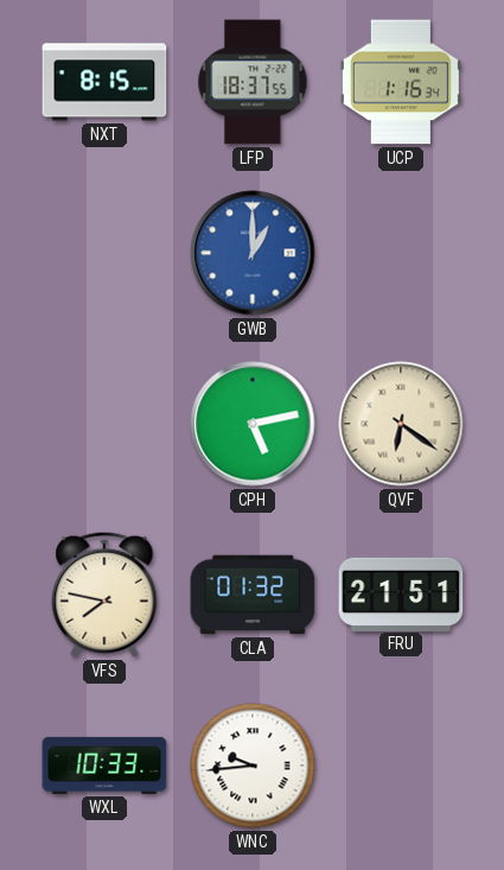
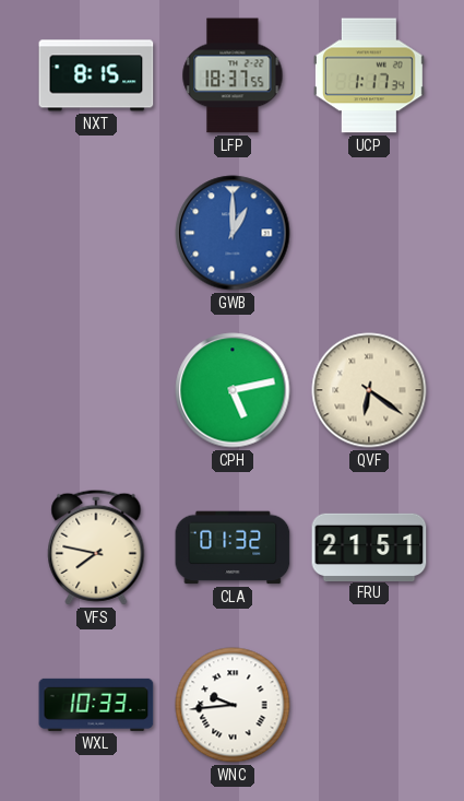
UCP: 1:16 -> 1:17
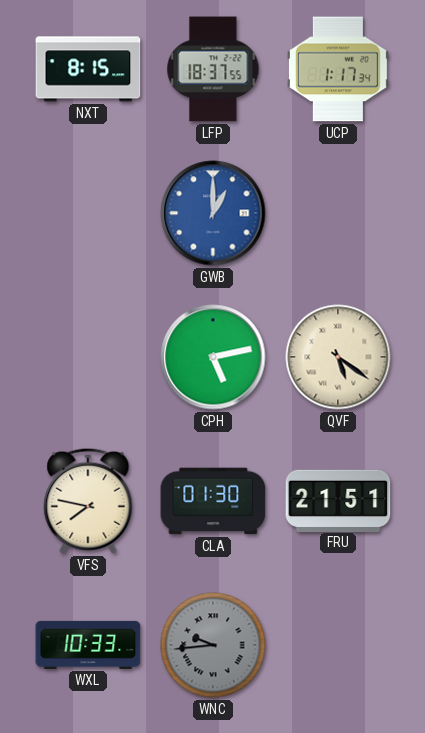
QVF: 6:21 -> 5:21
CLA: 01:32 -> 01:30
WNC dial: white -> grey
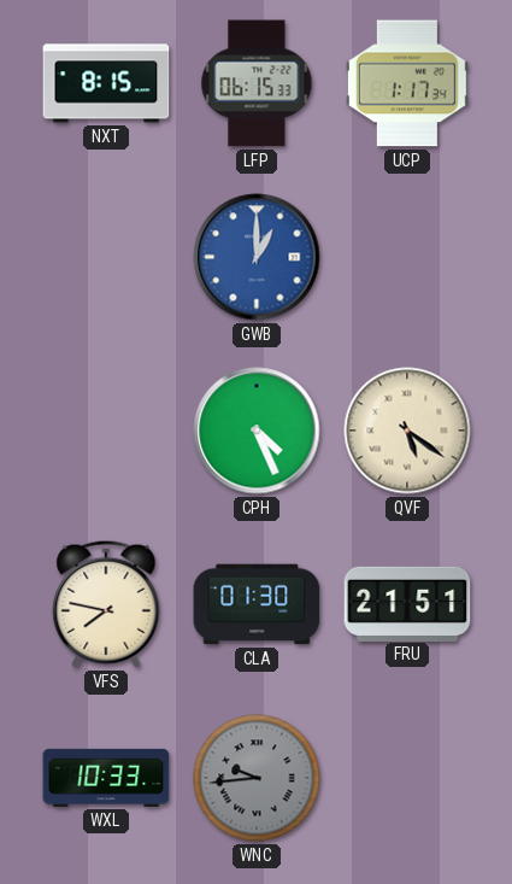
LFP: 18:37 -> 06:15
CPH: 5:13 -> 4:26
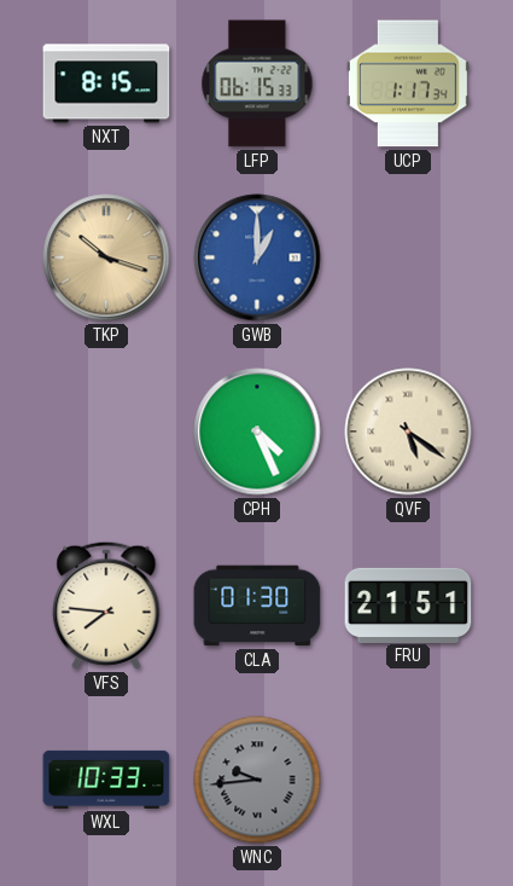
TKP: none -> 10:18
VFS: 7:47 -> 7:46
